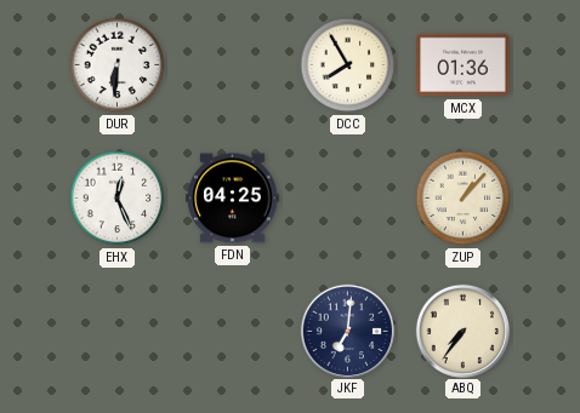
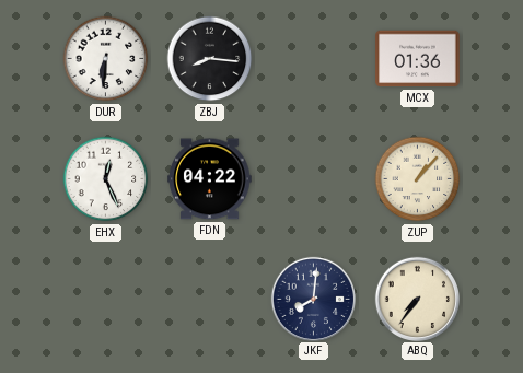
ZBJ: none -> 8:16
DCC: 7:55 -> none
FDN: 04:25 -> 04:22
JKF: 7:01 -> 8:01
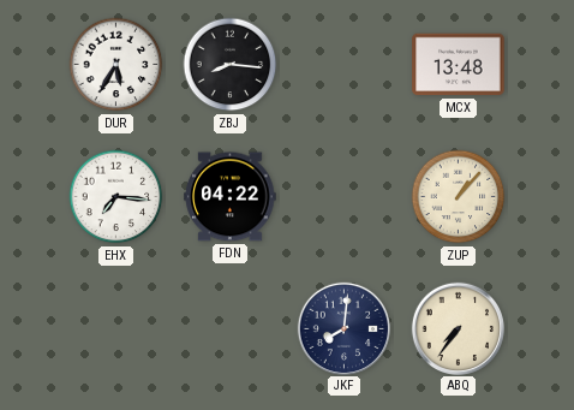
DUR: 6:31 -> 5:35
MCX: 01:36 -> 13:48
EHX: 12:26 -> 7:16
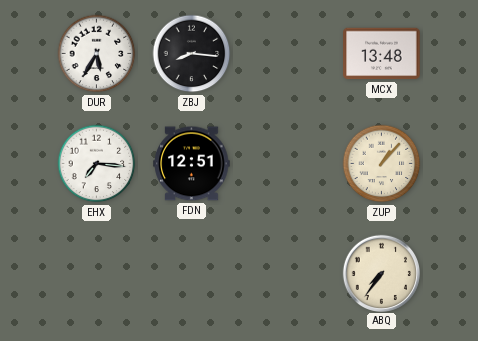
FDN: 04:22 -> 12:51
JKF: 8:01 -> none
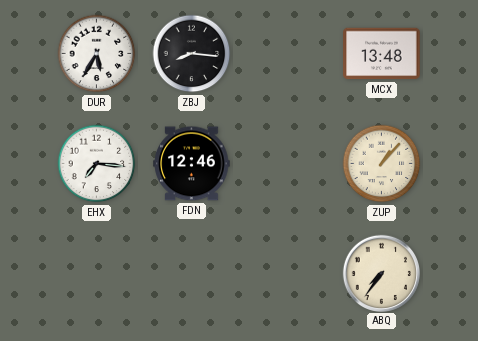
FDN: 12:51 -> 12:46
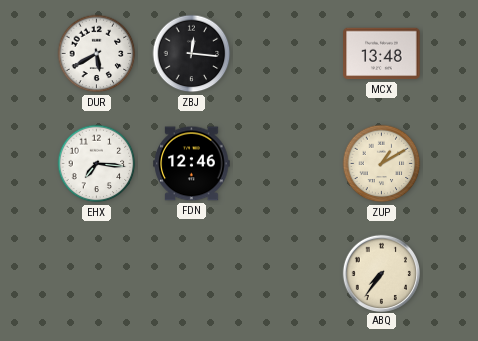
DUR: 5:35 -> 5:40
ZBJ: 8:16 -> 12:16
ZUP: 1:07 -> 1:10
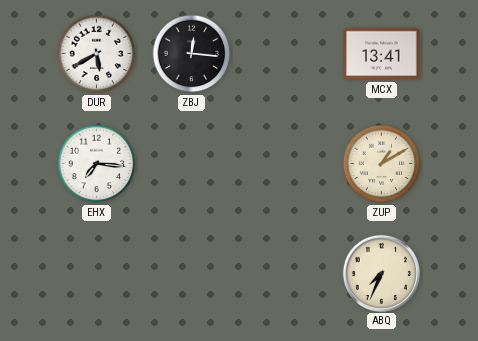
MCX: 13:48 -> 13:41
FDN: 12:46 -> none
ABQ: 7:36 -> 7:34
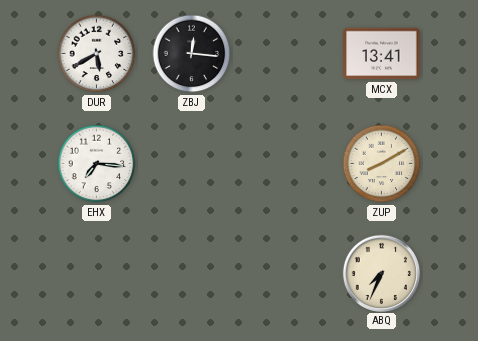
ZUP: 1:10 -> 8:10
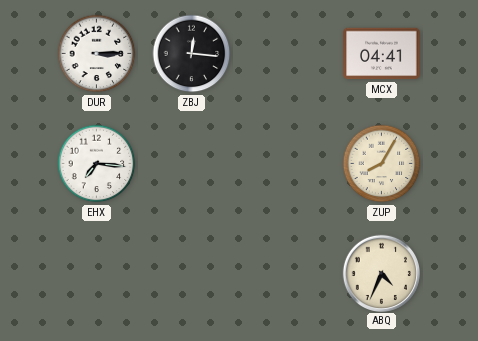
DUR: 5:40 -> 3:15
MCX: 13:41 -> 04:41
ZUP: 8:10 -> 8:05
ABQ: 7:34 -> 4:34
